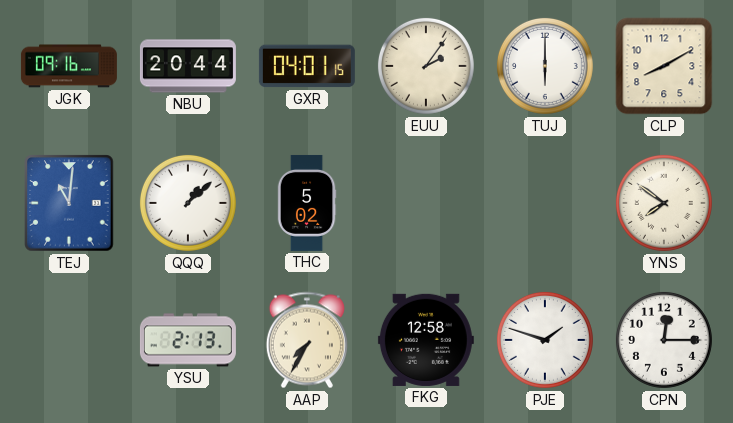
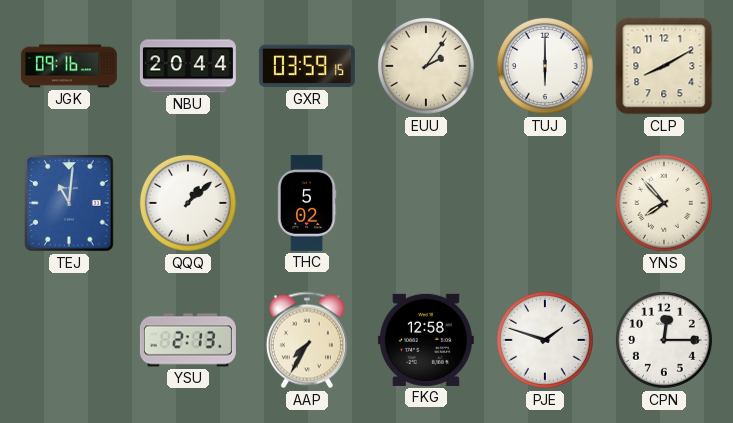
GXR: 04:01 -> 03:59
YNS: 7:51 -> 7:53
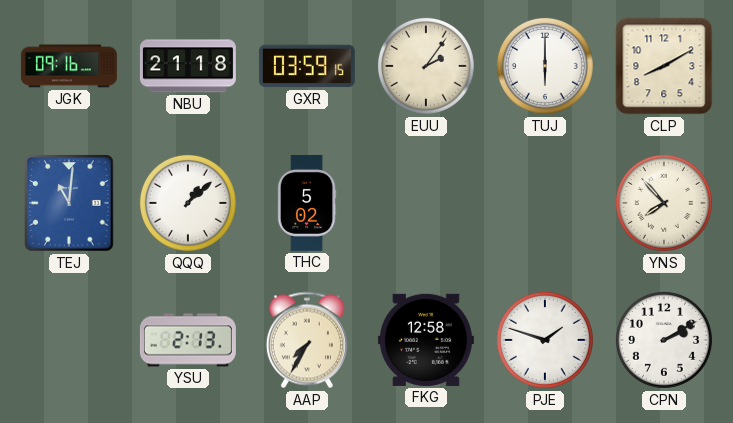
NBU: 20:44 -> 21:18
CPN: 12:15 -> 2:10
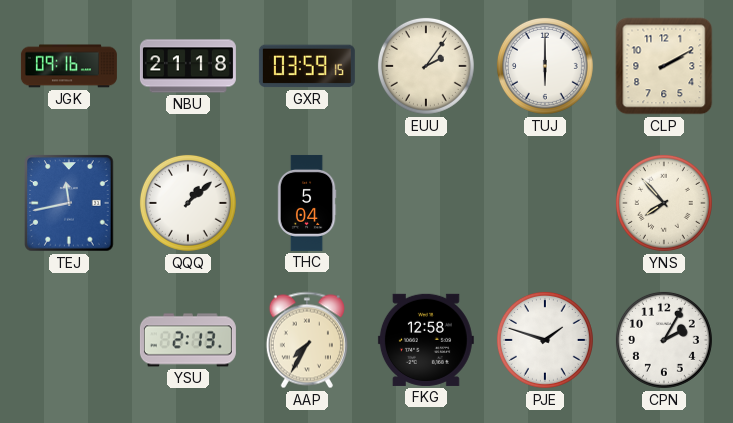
CLP: 8:10 -> 2:10
TEJ: 11:01 -> 11:43
THC: 5:02 -> 5:04
CPN: 2:10 -> 2:05
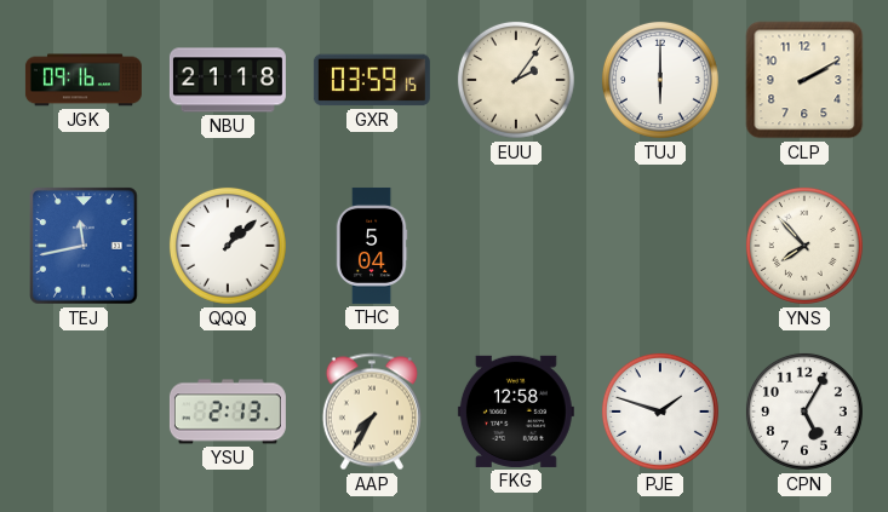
CPN: 2:05 -> 5:05
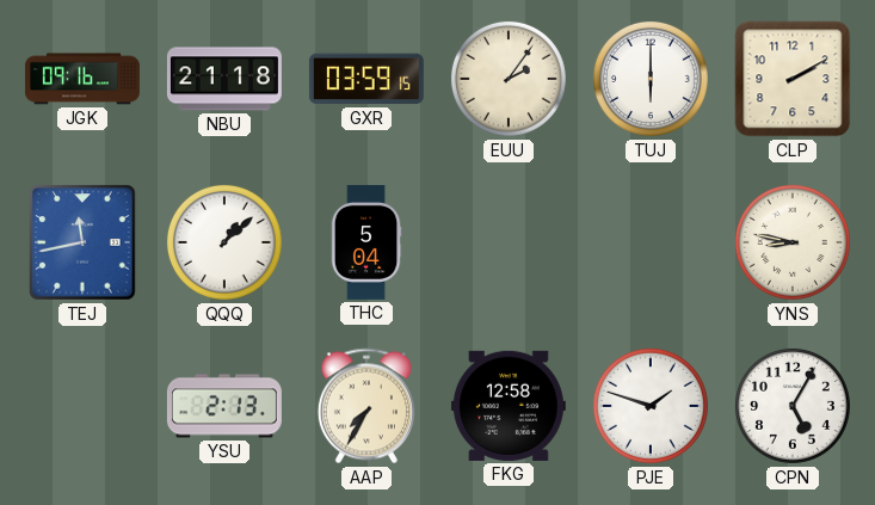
YNS: 7:53 -> 8:47
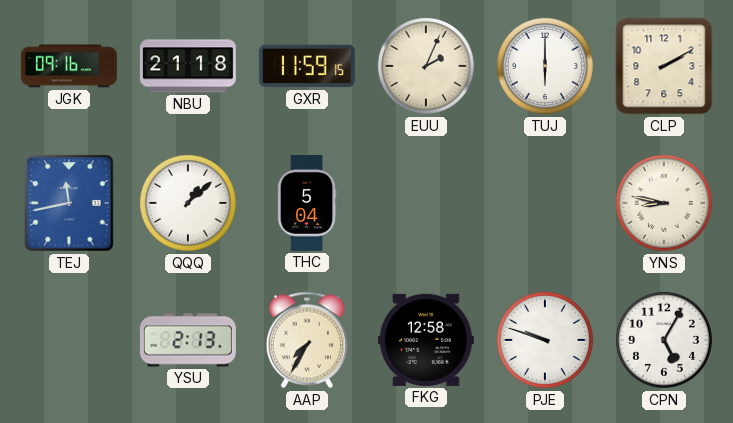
GXR: 03:59 -> 11:59
EUU: 2:06 -> 2:04
PJE: 1:48 -> 9:48
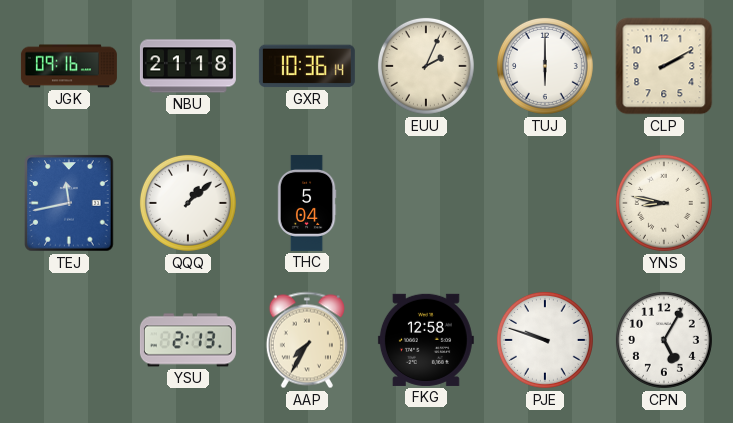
GXR: 11:59 -> 10:36
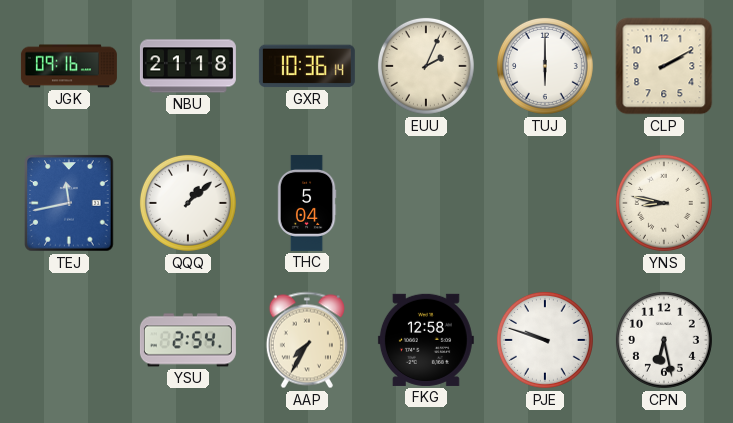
YSU: 2:13 -> 2:54
CPN: 5:05 -> 6:28
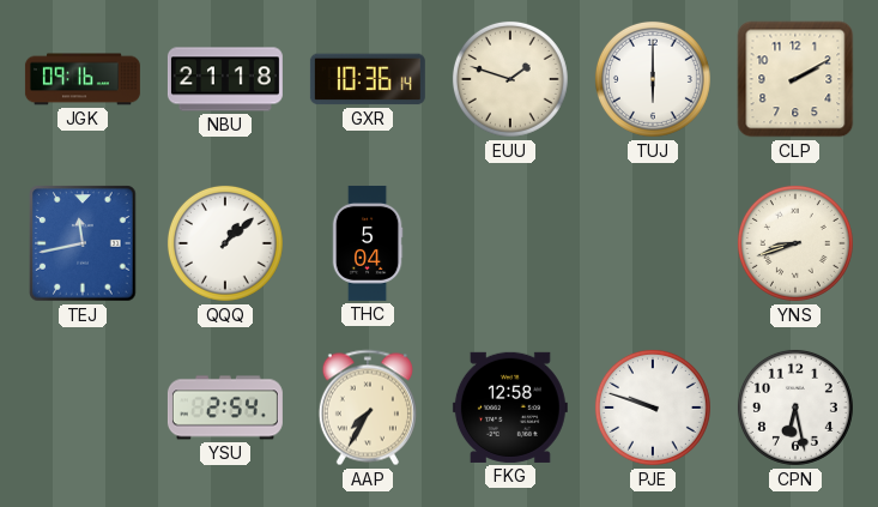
EUU: 2:04 -> 1:48
YNS: 8:47 -> 8:42
